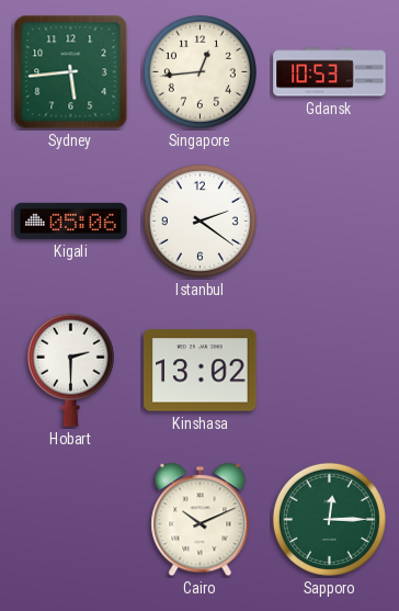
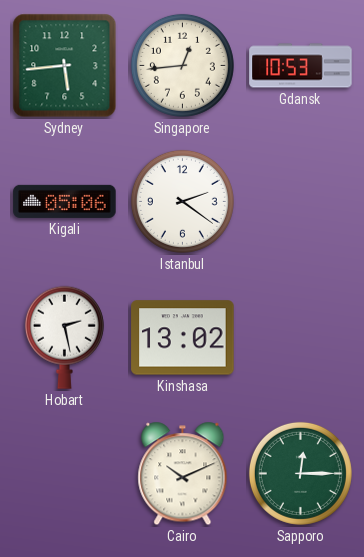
Hobart: 2:30 -> 2:28
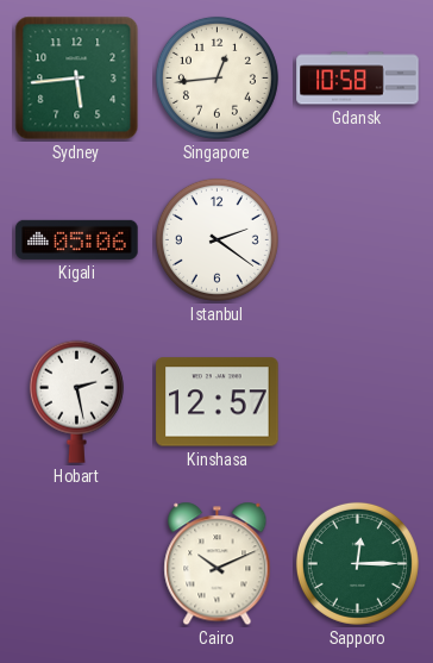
Gdansk: 10:53 -> 10:58
Kinshasa: 13:02 -> 12:57
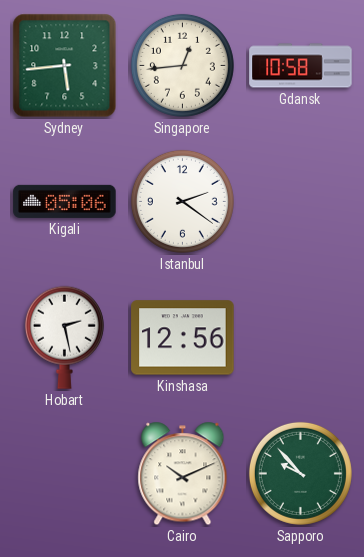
Kinshasa: 12:57 -> 12:56
Sapporo: 12:15 -> 9:53
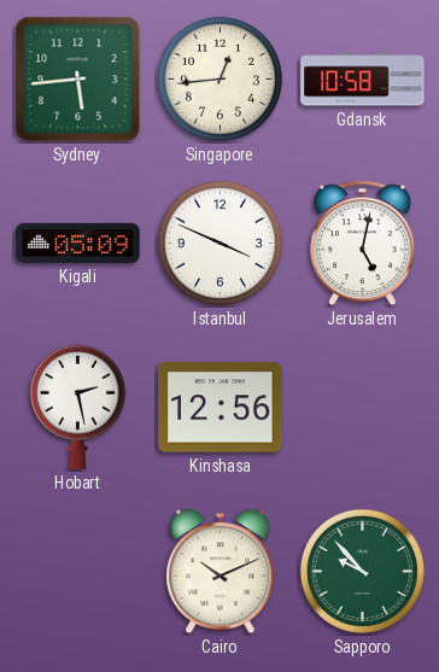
Kigali: 05:06 -> 05:09
Istanbul: 2:21 -> 3:49
Jerusalem: none -> 5:02
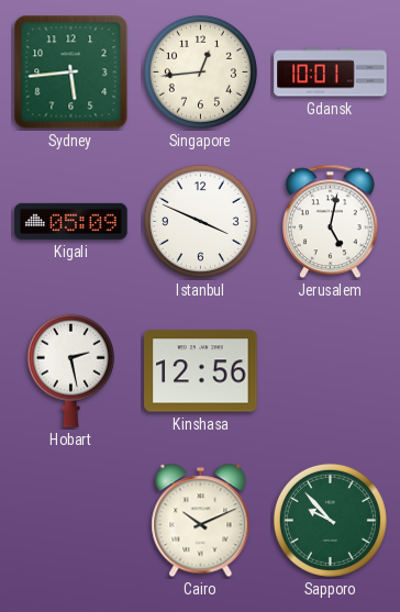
Gdansk: 10:58 -> 10:01
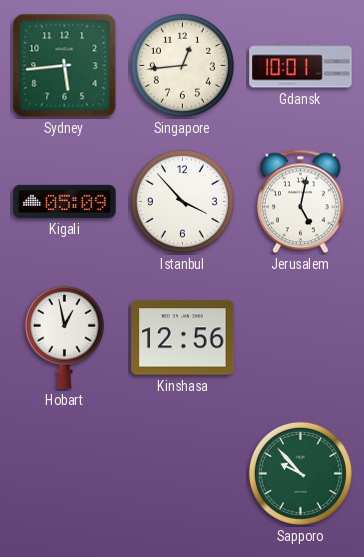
Istanbul: 3:49 -> 3:53
Hobart: 2:28 -> 12:58
Cairo: 10:11 -> none
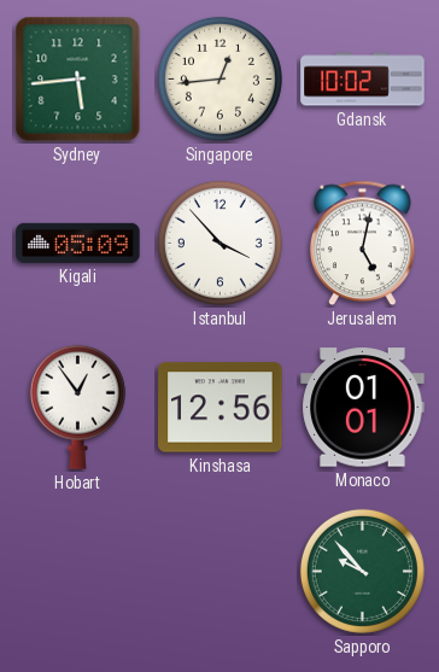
Gdansk: 10:01 -> 10:02
Hobart: 12:58 -> 12:54
Monaco: none -> 01:01
